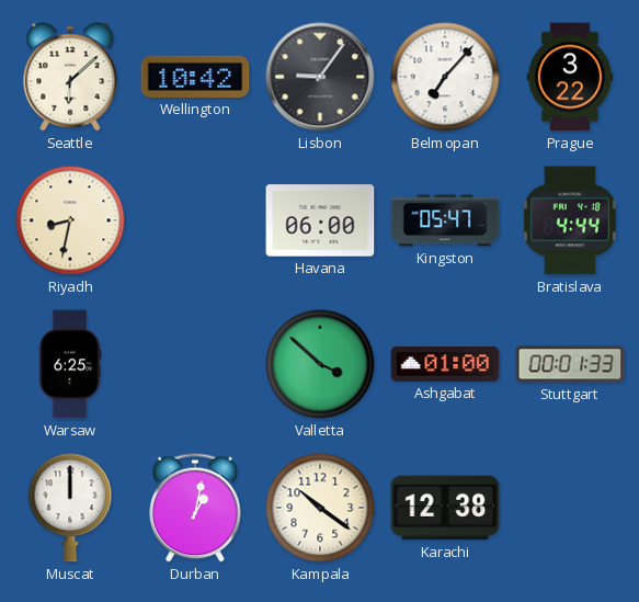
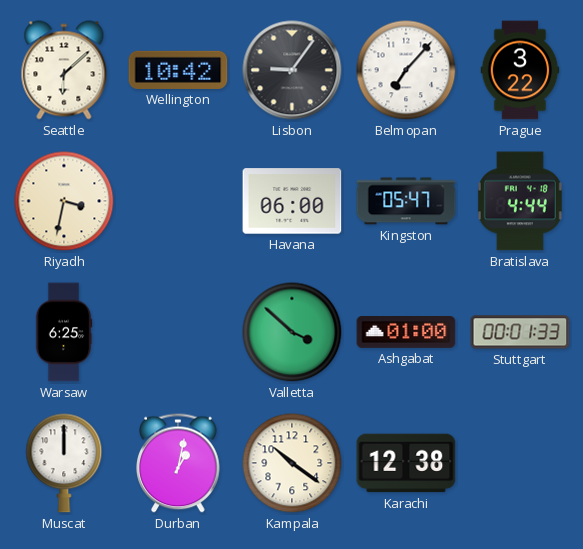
Riyadh: 8:32 -> 3:32
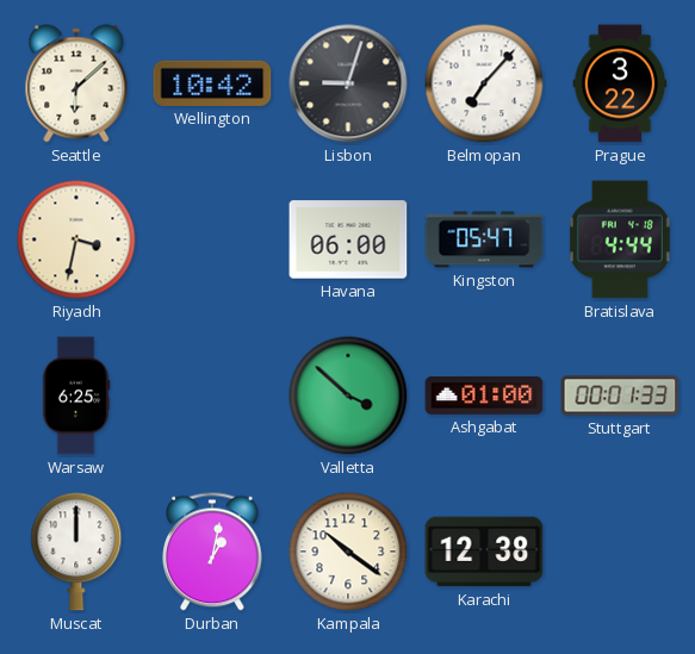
Lisbon: 9:06 -> 9:03
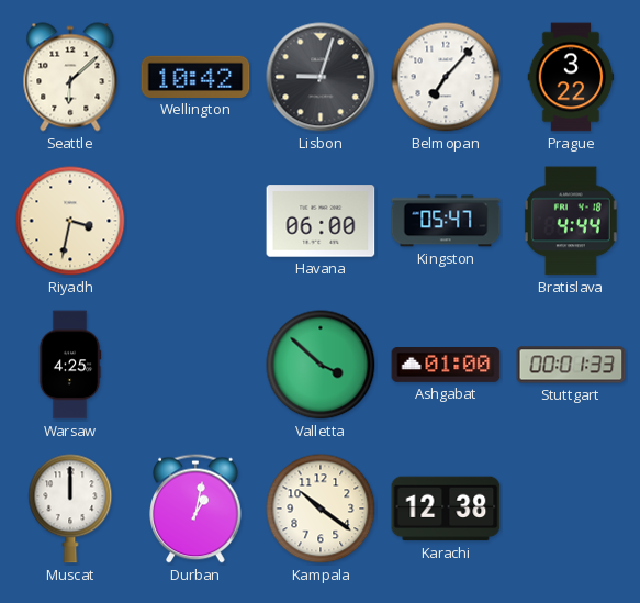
Warsaw: 6:25 -> 4:25
